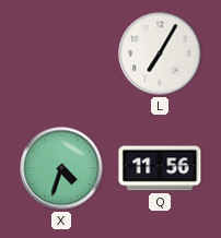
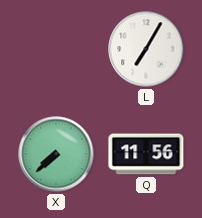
X: 4:33 -> 7:38
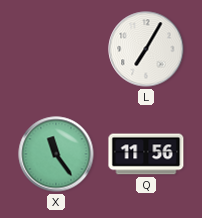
X: 7:38 -> 11:24
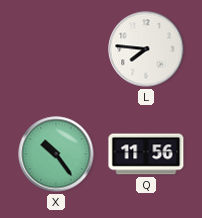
L: 7:05 -> 7:46
X: 11:24 -> 10:24
